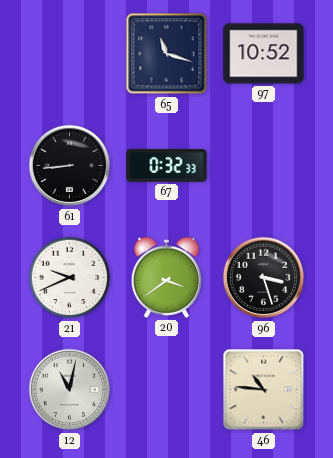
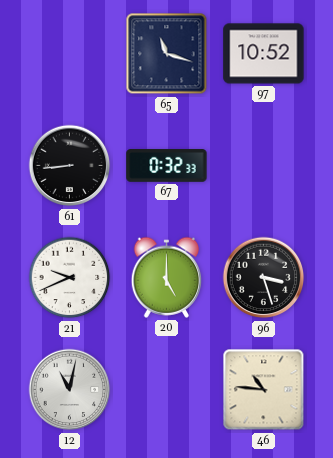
20: 3:39 -> 5:00
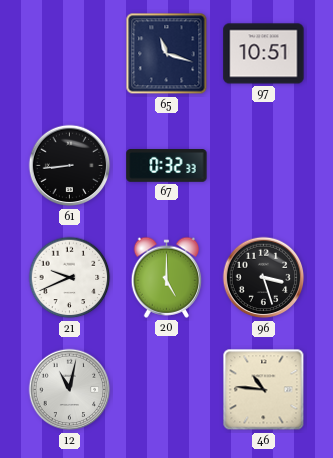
97: 10:52 -> 10:51
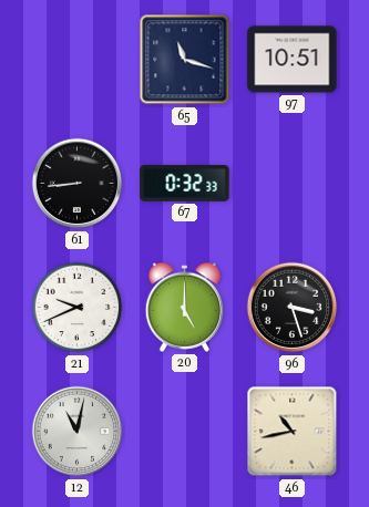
46: 10:46 -> 10:43
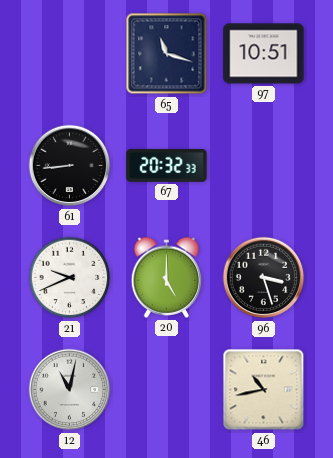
67: 0:32 -> 20:32
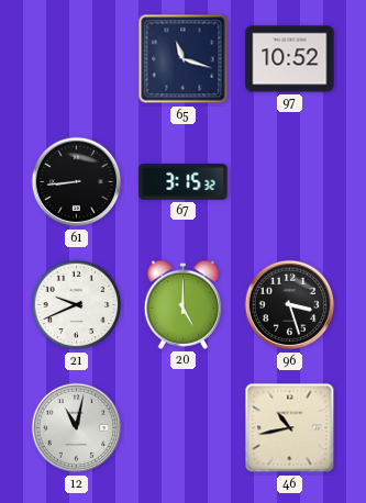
97: 10:51 -> 10:52
67: 20:32 -> 3:15
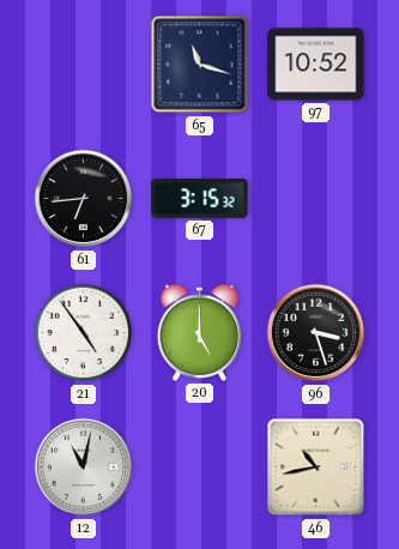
61: 8:44 -> 6:44
21: 9:41 -> 4:54
